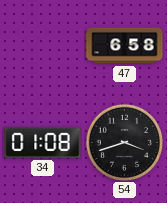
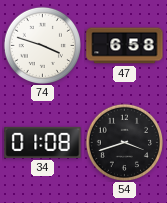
74: none -> 3:48
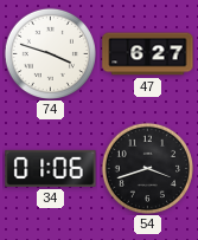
47: 6:58 -> 6:27
34: 01:08 -> 01:06
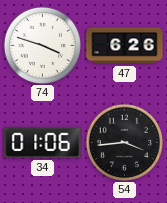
47: 6:27 -> 6:26
54: 3:42 -> 3:44
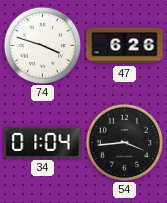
34: 01:06 -> 01:04
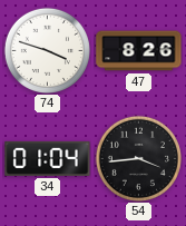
47: 6:26 -> 8:26
